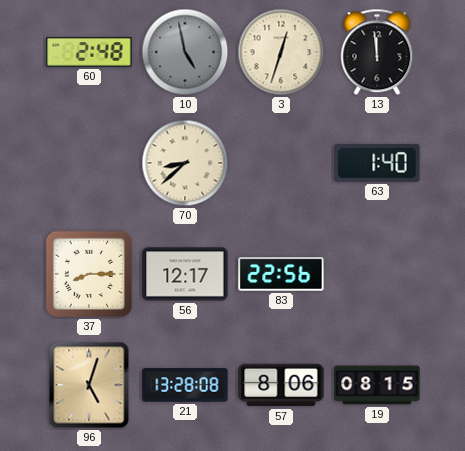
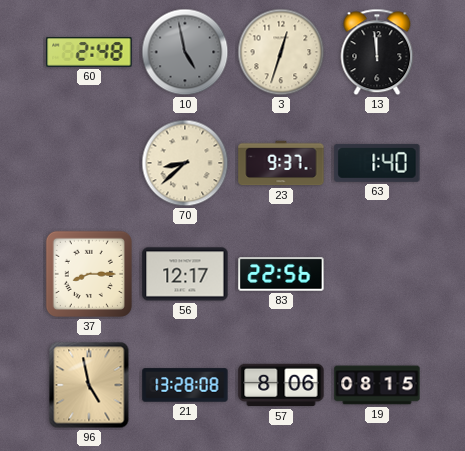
23: none -> 9:37
96: 5:03 -> 4:58
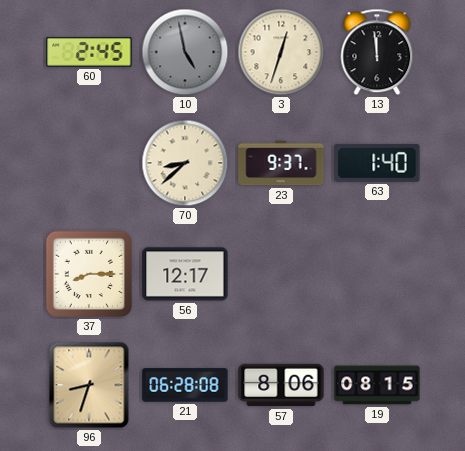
60: 2:48 -> 2:45
83: 22:56 -> none
96: 4:58 -> 8:33
21: 13:28 -> 06:28
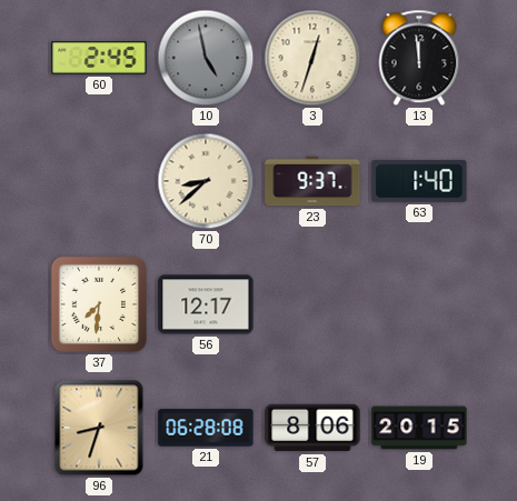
37: 8:15 -> 7:31
19: 08:15 -> 20:15
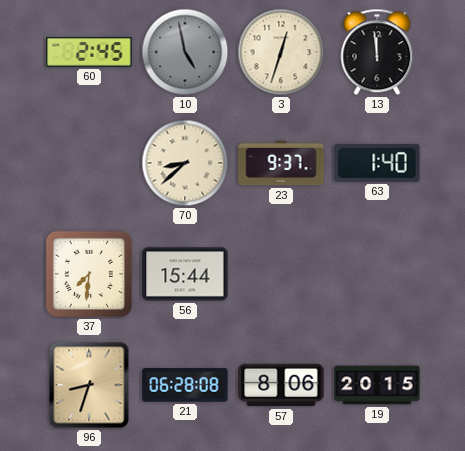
56: 12:17 -> 15:44
